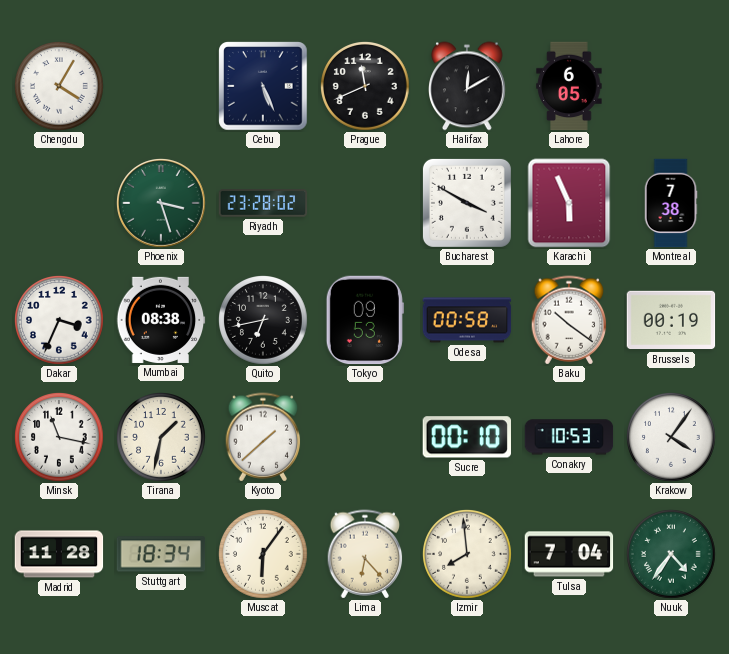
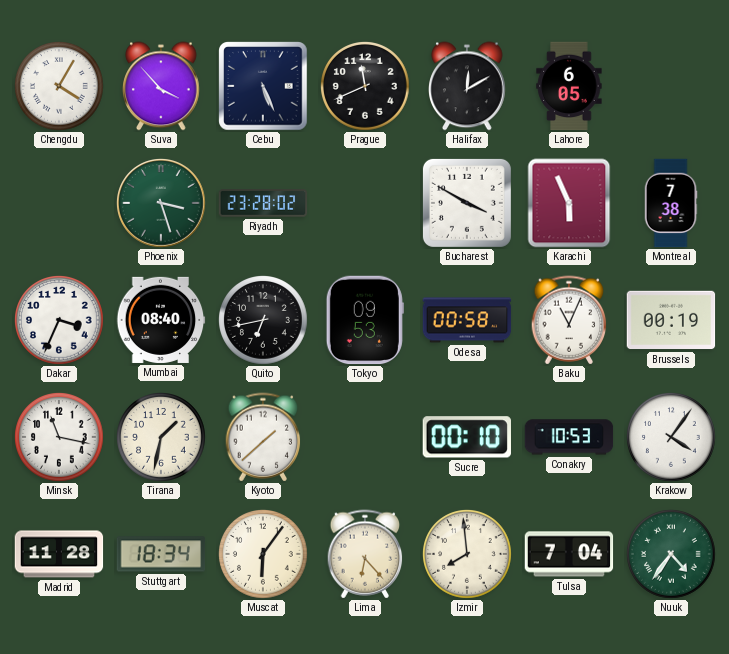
Suva: none -> 3:53
Mumbai: 08:38 -> 08:40
Baku: 10:21 -> 11:04
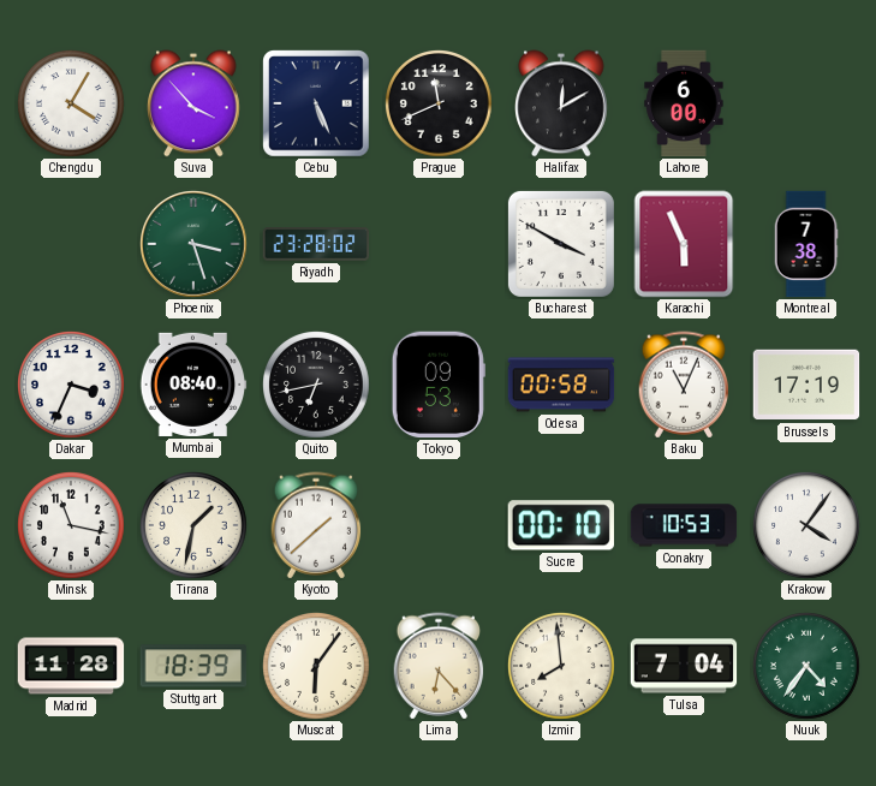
Lahore: 6:05 -> 6:00
Brussels: 00:19 -> 17:19
Stuttgart: 18:34 -> 18:39
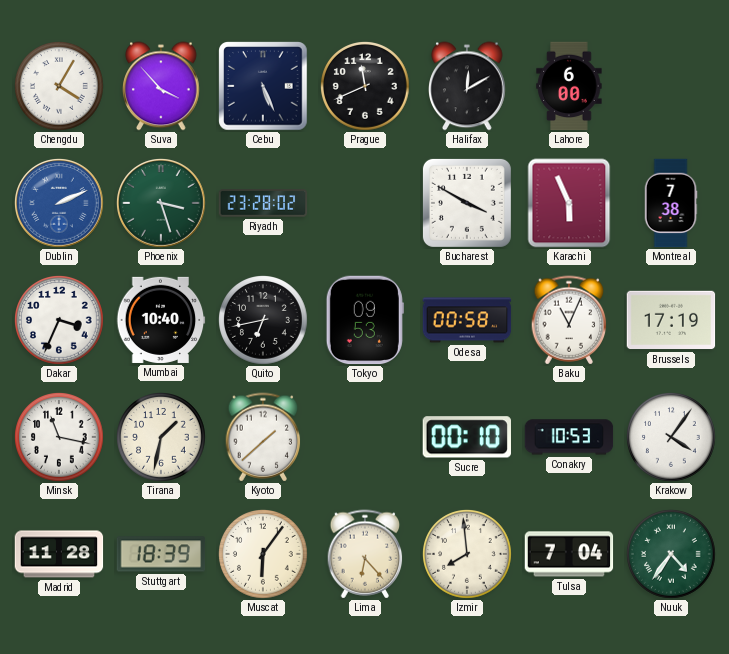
Dublin: none -> 2:11
Mumbai: 08:40 -> 10:40
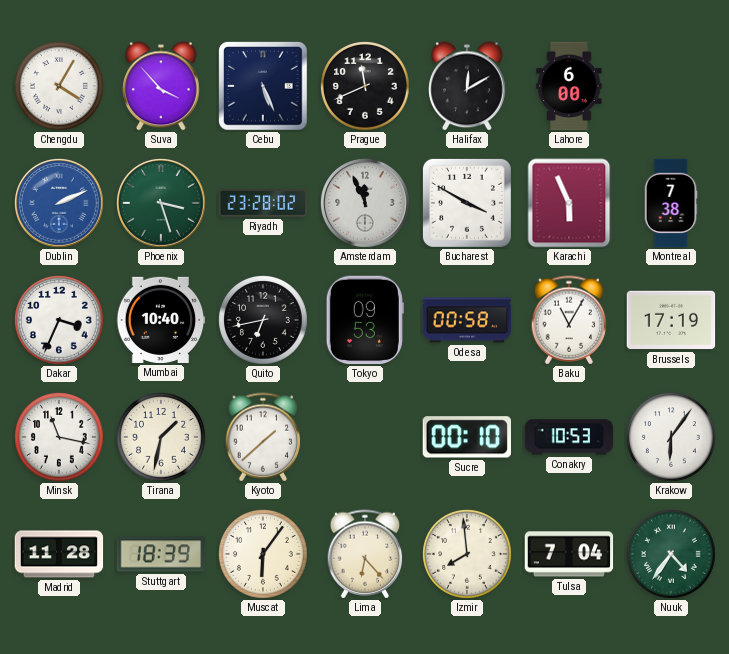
Amsterdam: none -> 11:56
Baku: 11:04 -> 11:05
Krakow: 4:06 -> 6:06
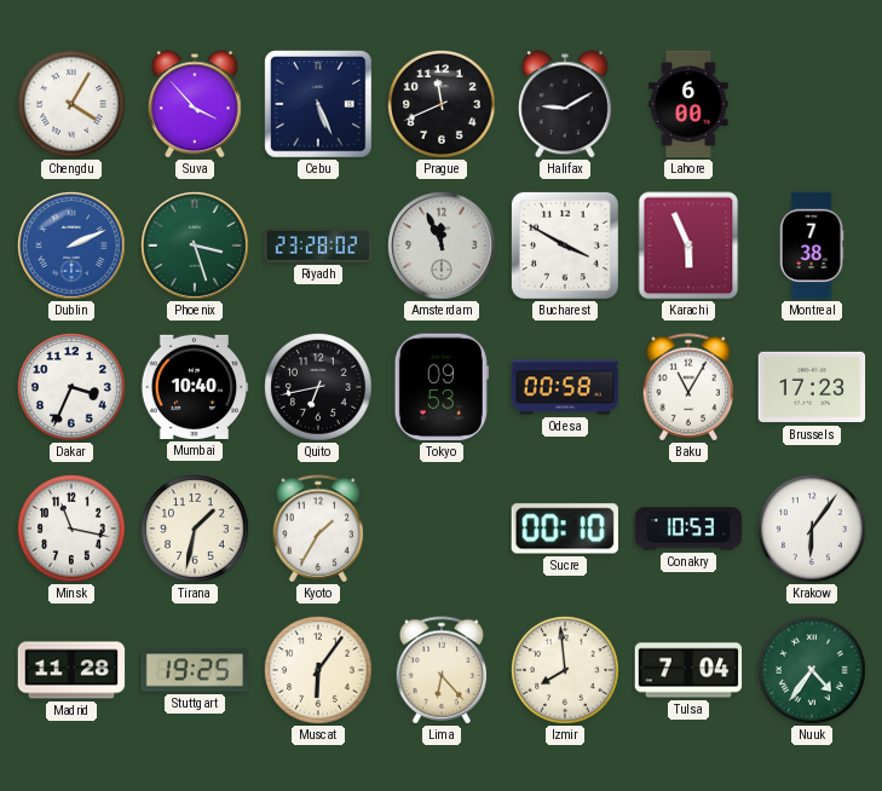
Halifax: 12:10 -> 9:10
Brussels: 17:19 -> 17:23
Kyoto: 1:38 -> 1:35
Stuttgart: 18:39 -> 19:25
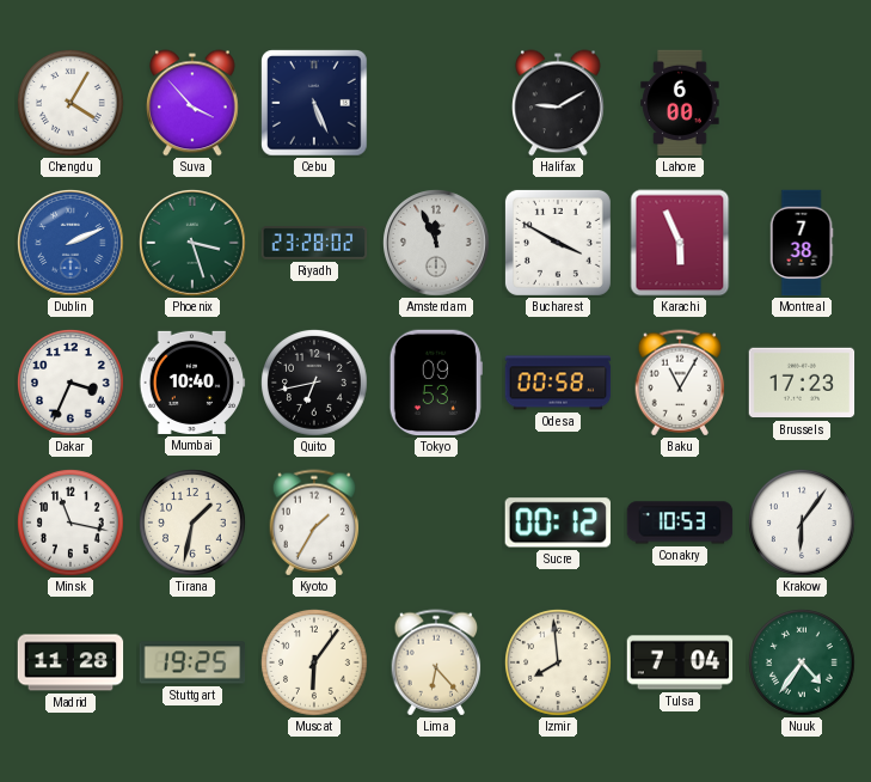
Prague: 11:41 -> none
Sucre: 00:10 -> 00:12
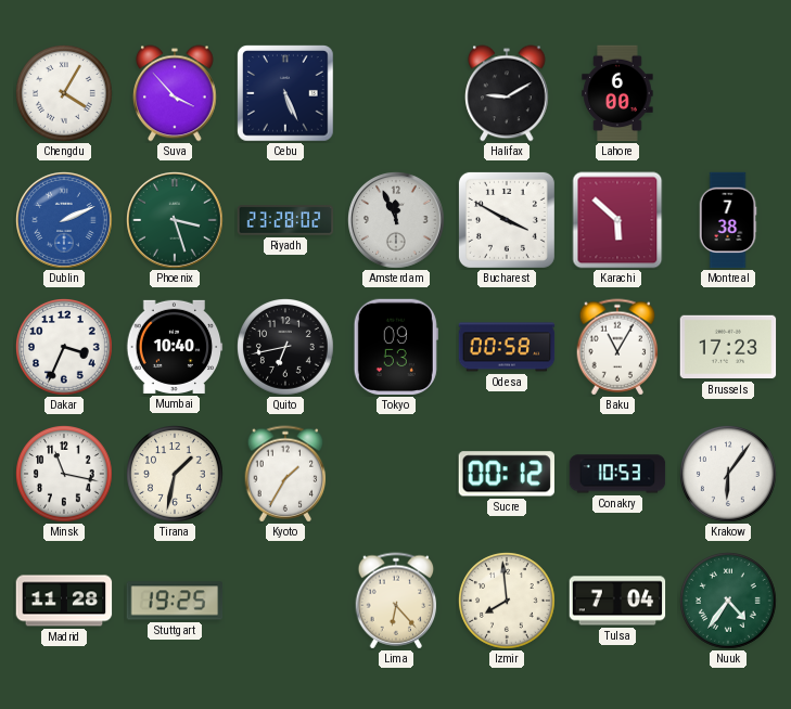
Karachi: 5:56 -> 5:52
Muscat: 6:06 -> none
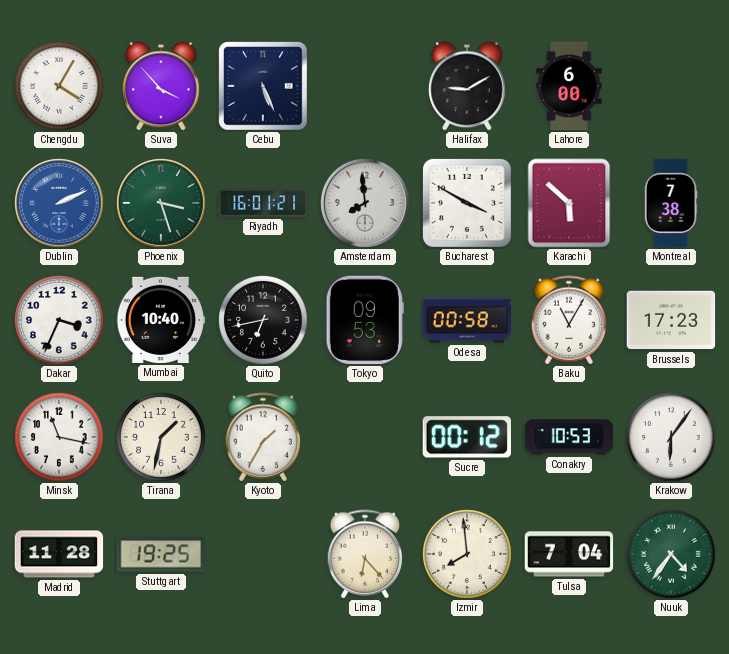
Riyadh: 23:28 -> 16:01
Amsterdam: 11:56 -> 7:59
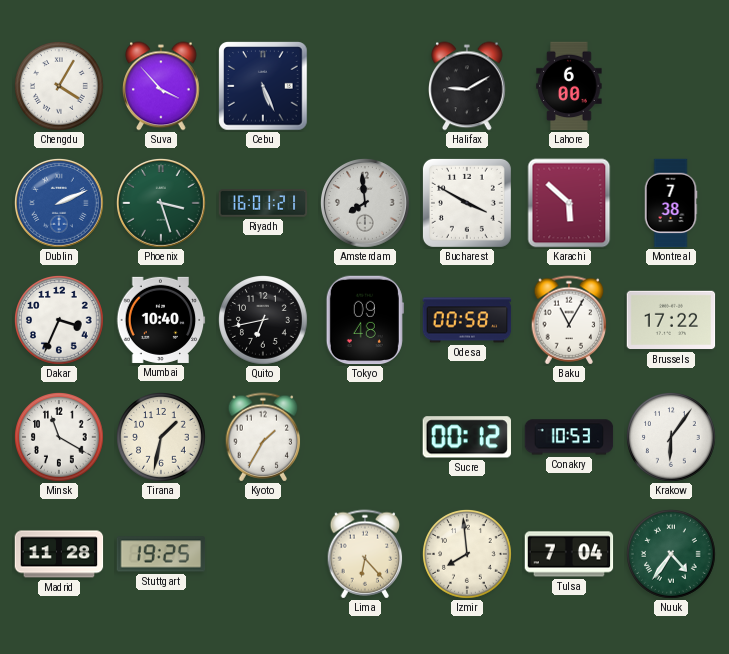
Tokyo: 09:53 -> 09:48
Brussels: 17:23 -> 17:22
Minsk: 11:17 -> 11:20
